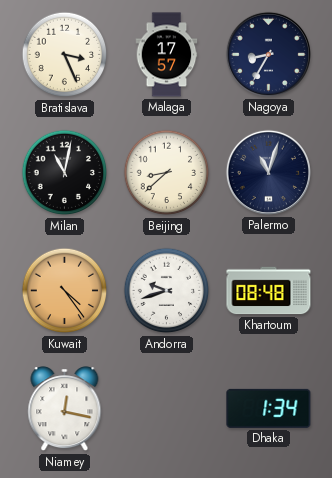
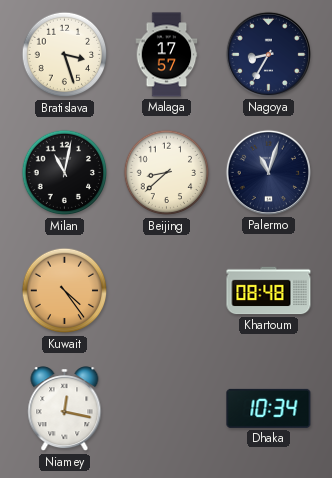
Bratislava: 3:26 -> 3:27
Andorra: 9:42 -> none
Dhaka: 1:34 -> 10:34
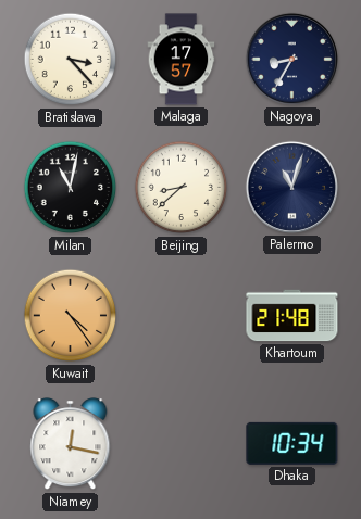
Bratislava: 3:27 -> 3:23
Khartoum: 08:48 -> 21:48
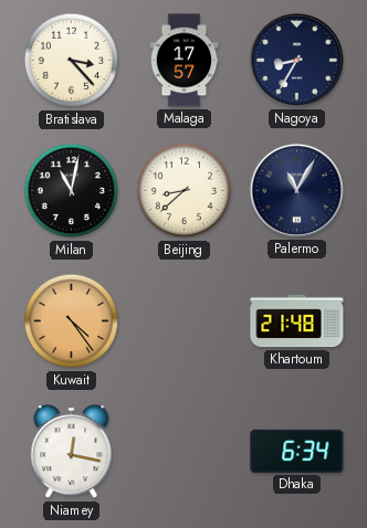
Palermo: 11:03 -> 11:05
Dhaka: 10:34 -> 6:34
